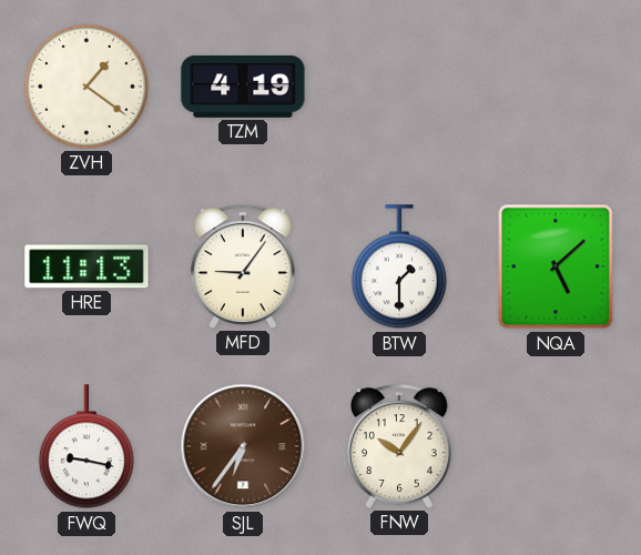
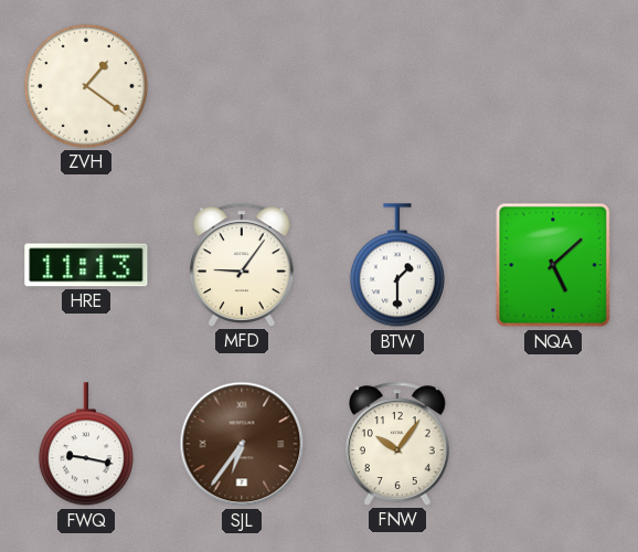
TZM: 4:19 -> none
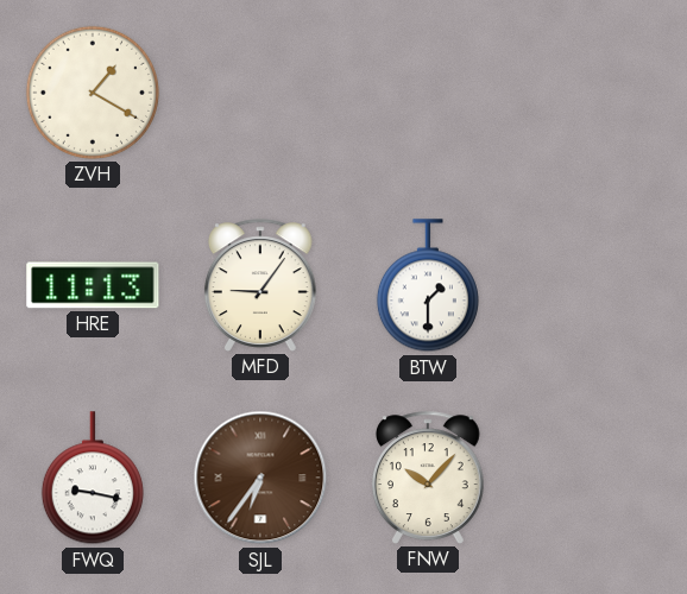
ZVH: 1:21 -> 1:20
NQA: 5:08 -> none
FNW: 10:06 -> 10:07
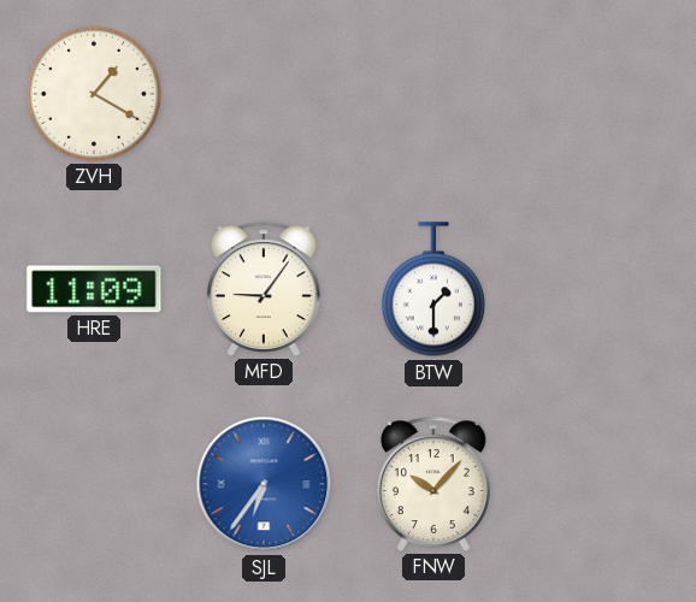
HRE: 11:13 -> 11:09
FWQ: 9:17 -> none
SJL dial: brown -> blue
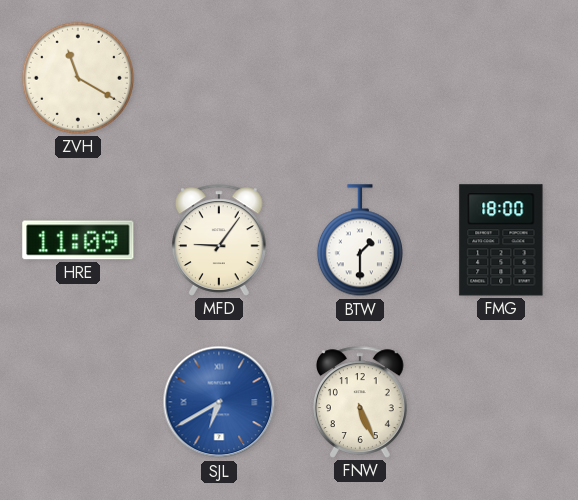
ZVH: 1:20 -> 11:20
FMG: none -> 18:00
SJL: 6:36 -> 6:40
FNW: 10:07 -> 5:26
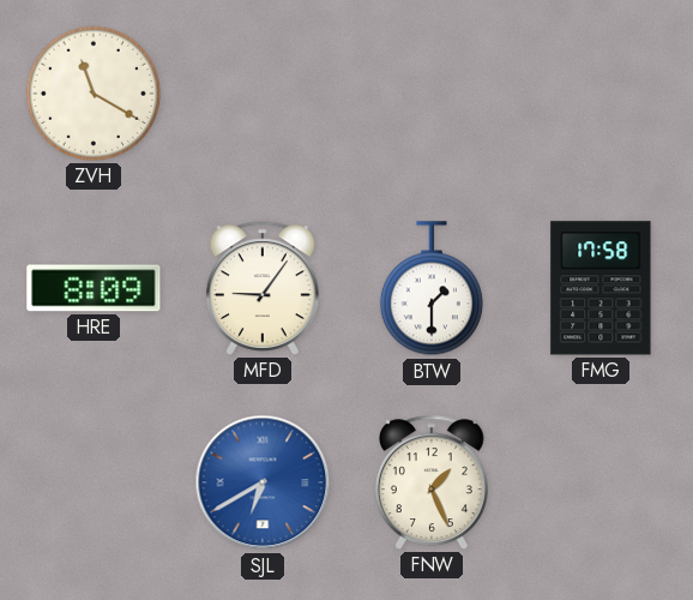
HRE: 11:09 -> 8:09
FMG: 18:00 -> 17:58
FNW: 5:26 -> 1:26
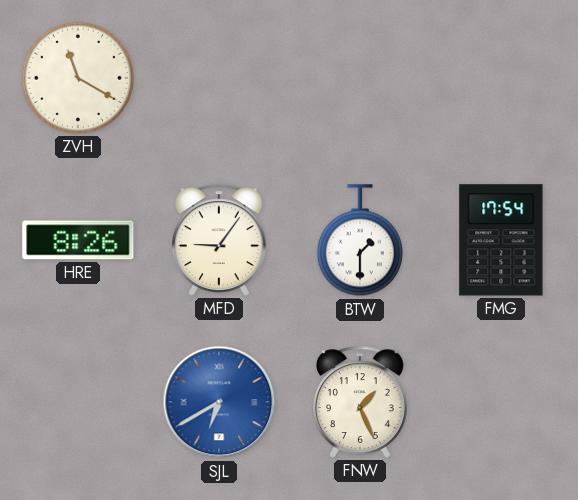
HRE: 8:09 -> 8:26
FMG: 17:58 -> 17:54
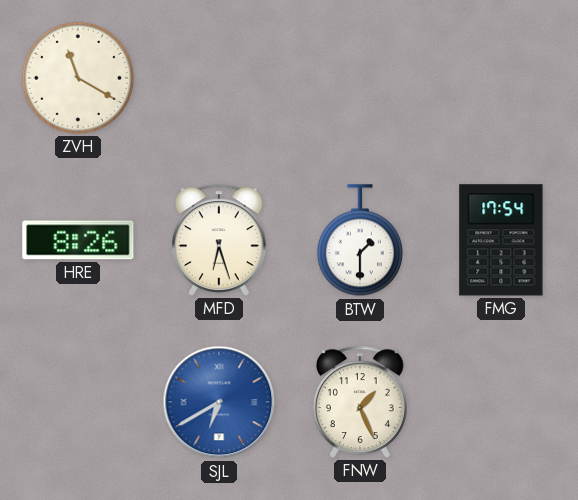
MFD: 9:06 -> 6:27
